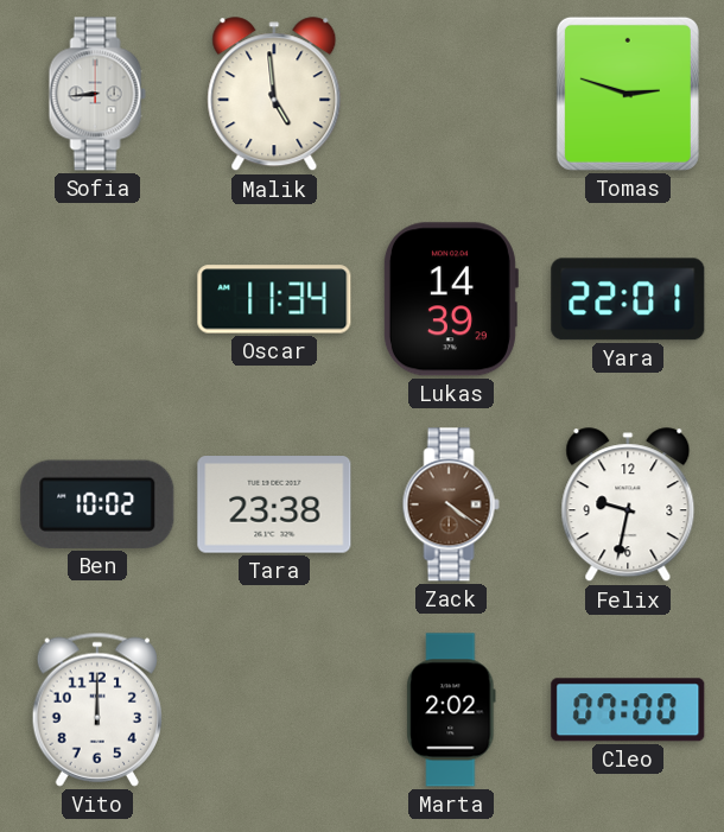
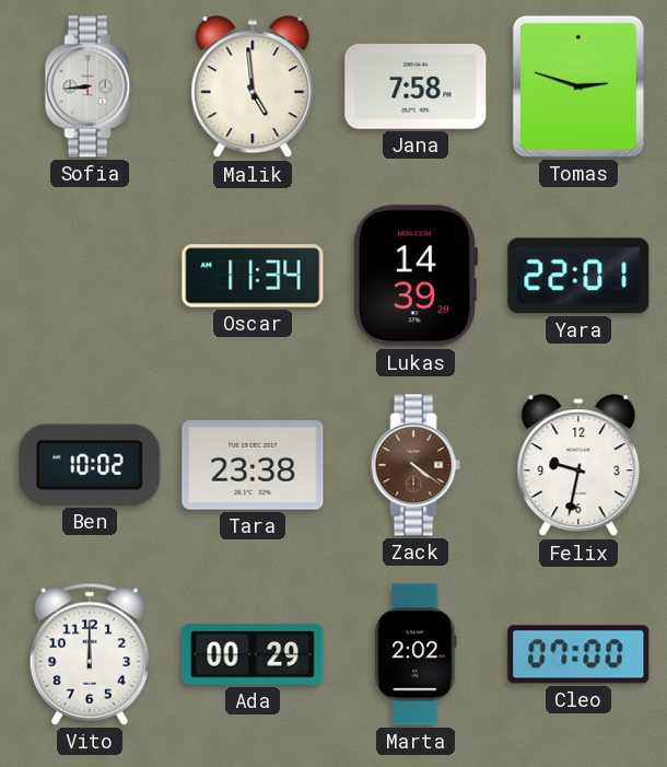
Jana: none -> 7:58
Ada: none -> 00:29
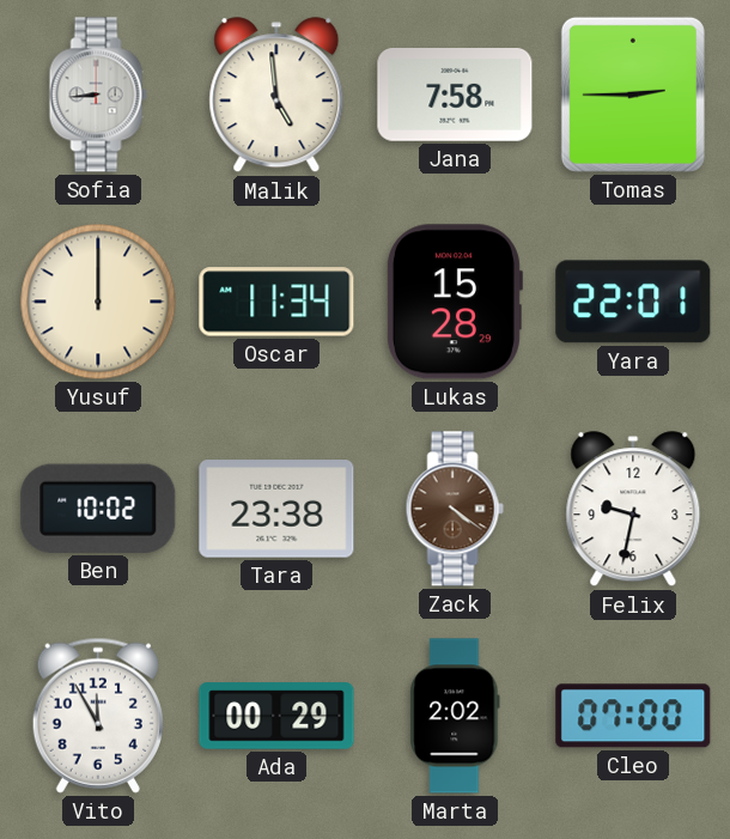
Tomas: 2:48 -> 2:45
Yusuf: none -> 12:00
Lukas: 14:39 -> 15:28
Vito: 12:00 -> 11:55
